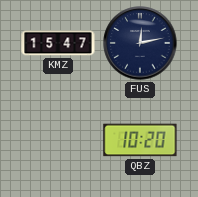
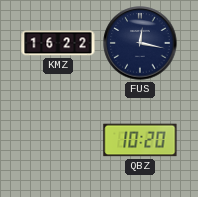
KMZ: 15:47 -> 16:22
FUS: 12:13 -> 12:17
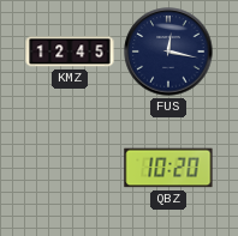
KMZ: 16:22 -> 12:45
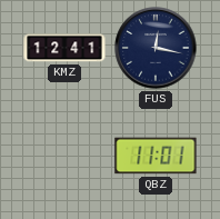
KMZ: 12:45 -> 12:41
QBZ: 10:20 -> 11:01
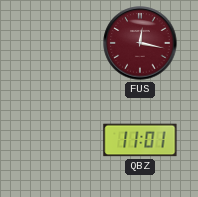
KMZ: 12:41 -> none
FUS dial: navy -> burgundy
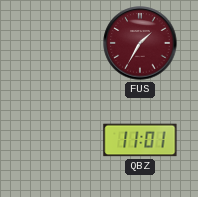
FUS: 12:17 -> 1:35
